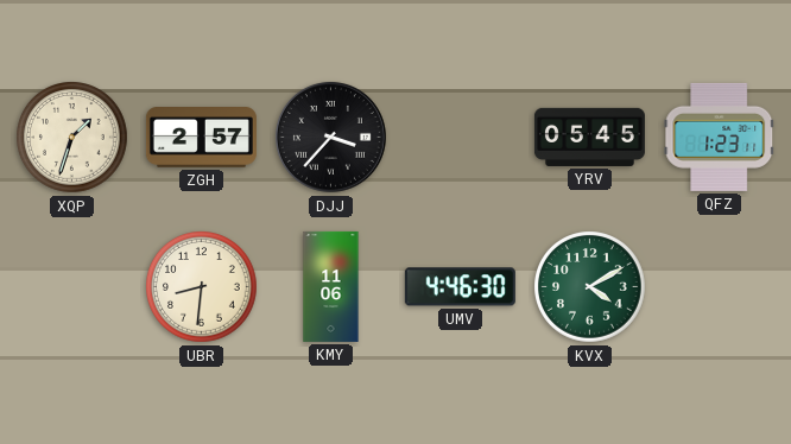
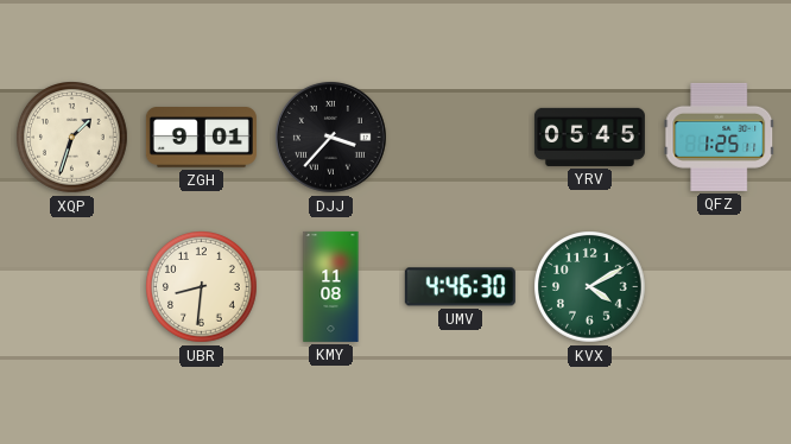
ZGH: 2:57 -> 9:01
QFZ: 1:23 -> 1:25
KMY: 11:06 -> 11:08
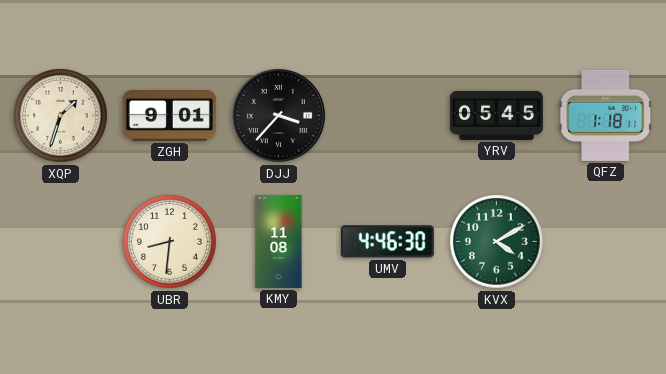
QFZ: 1:25 -> 1:18
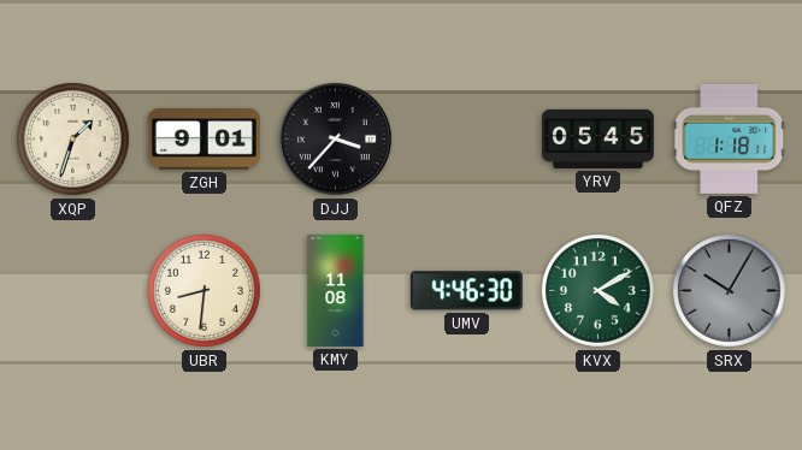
SRX: none -> 10:05
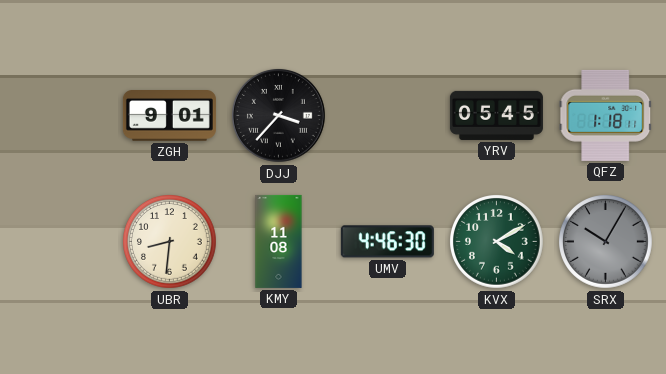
XQP: 1:33 -> none
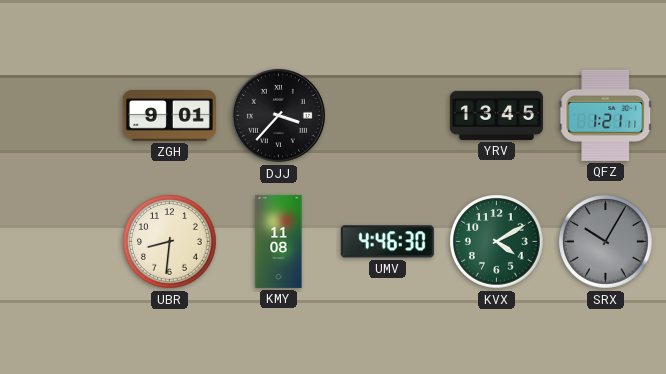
YRV: 05:45 -> 13:45
QFZ: 1:18 -> 1:21
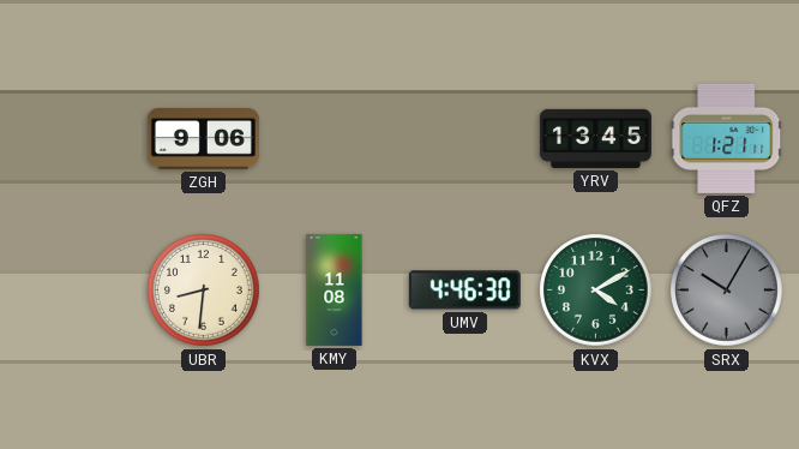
ZGH: 9:01 -> 9:06
DJJ: 3:37 -> none
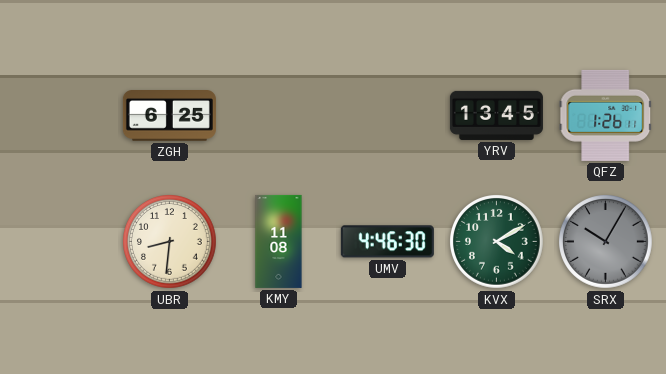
ZGH: 9:06 -> 6:25
QFZ: 1:21 -> 1:26
